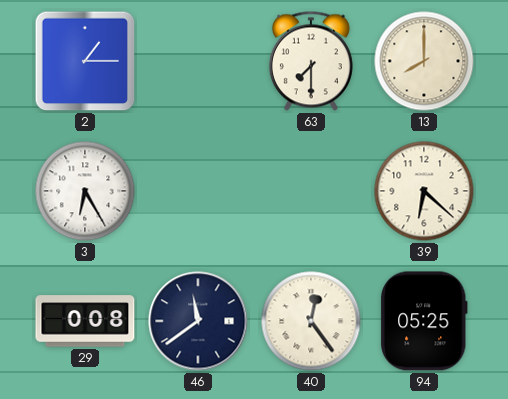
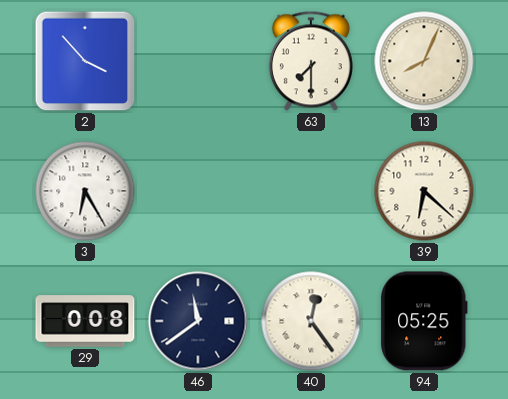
2: 1:15 -> 3:53
13: 8:00 -> 8:04
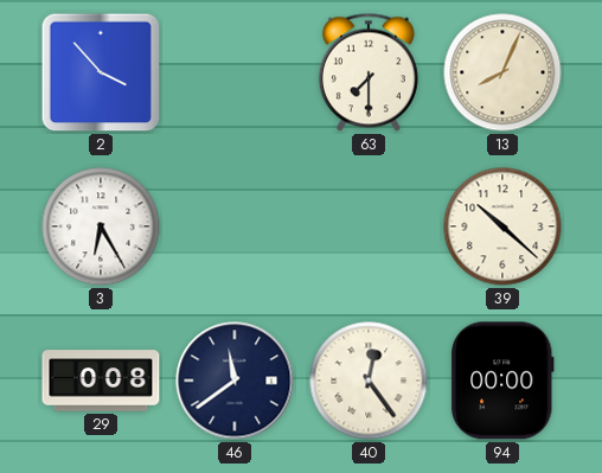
39: 6:22 -> 10:22
94: 05:25 -> 00:00
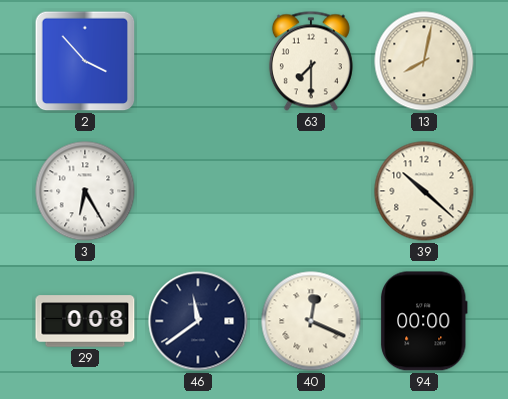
13: 8:04 -> 8:02
40: 12:24 -> 12:19
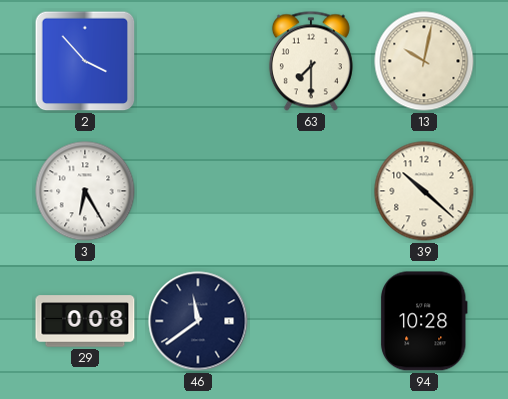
13: 8:02 -> 10:02
40: 12:19 -> none
94: 00:00 -> 10:28
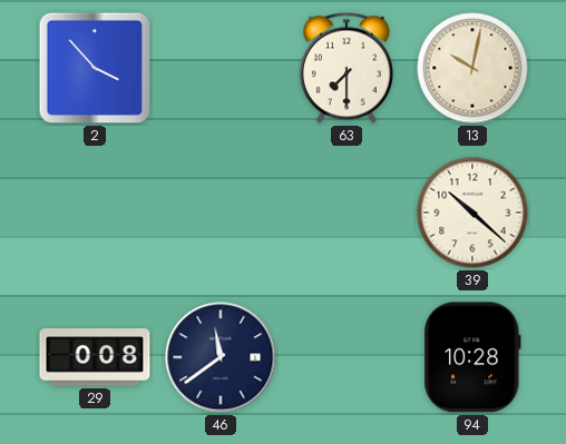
3: 6:25 -> none
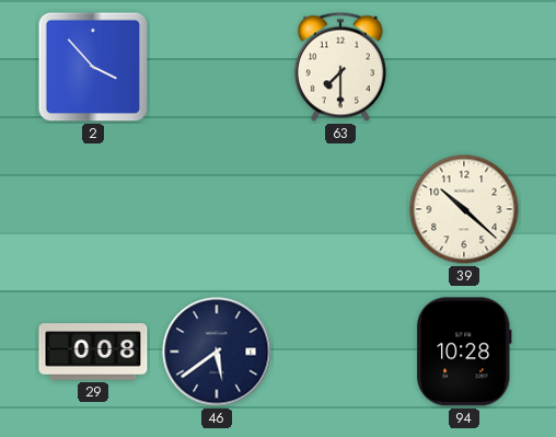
13: 10:02 -> none
46: 11:39 -> 5:39
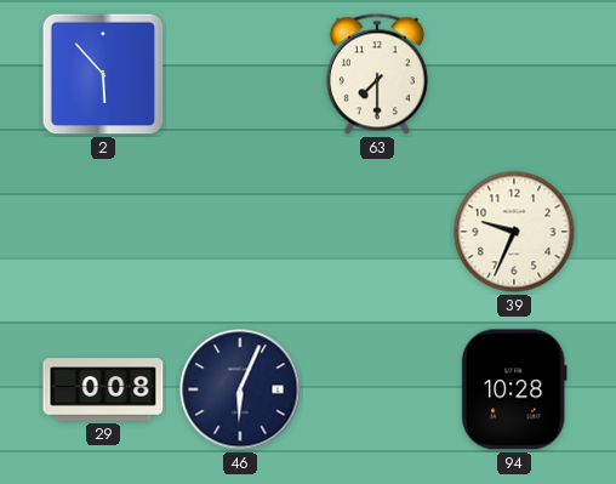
2: 3:53 -> 5:53
39: 10:22 -> 9:34
46: 5:39 -> 6:04
